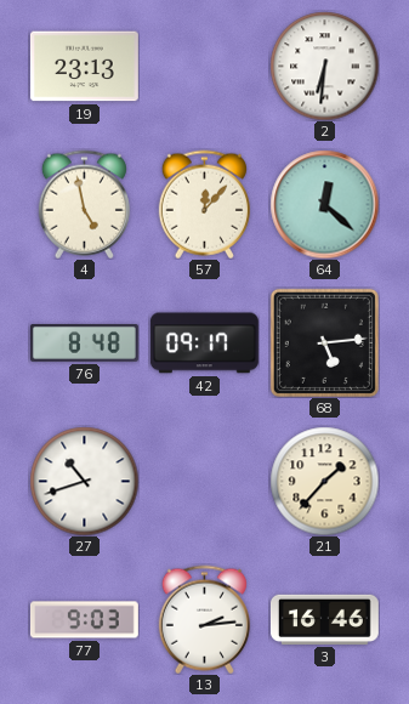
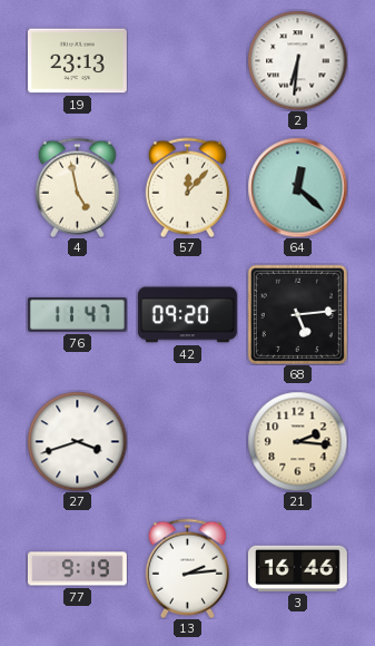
76: 8:48 -> 11:47
42: 09:17 -> 09:20
27: 10:42 -> 3:42
21: 1:37 -> 2:16
77: 9:03 -> 9:19
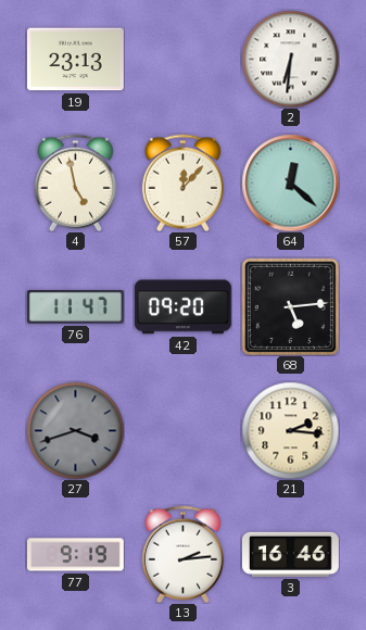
27 dial: white -> grey
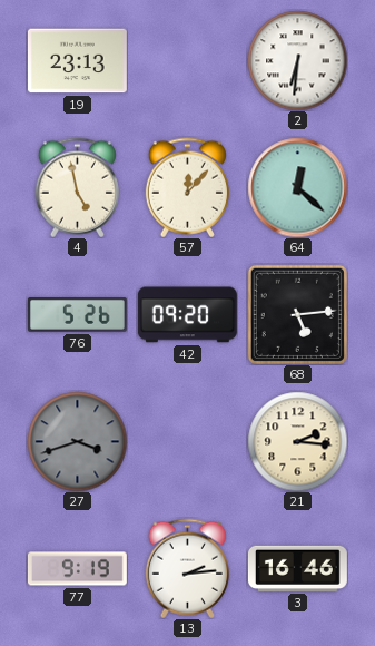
76: 11:47 -> 5:26
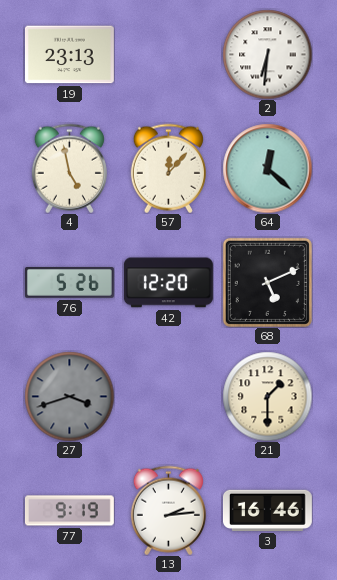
42: 09:20 -> 12:20
68: 5:14 -> 5:11
21: 2:16 -> 1:30
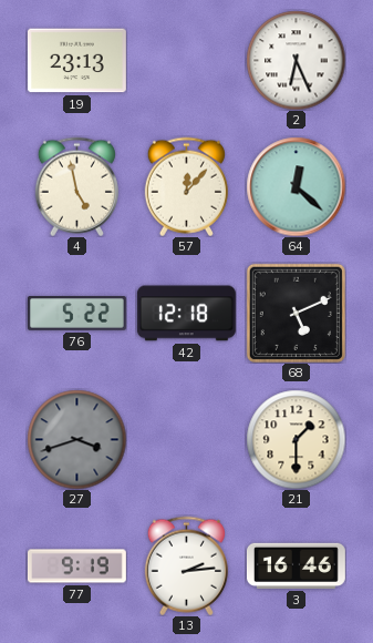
2: 6:31 -> 6:26
76: 5:26 -> 5:22
42: 12:20 -> 12:18
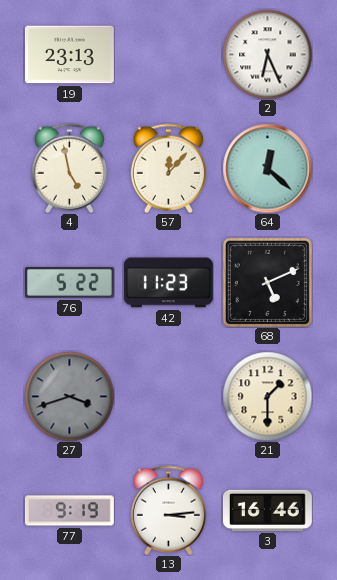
42: 12:18 -> 11:23
13: 2:14 -> 3:14
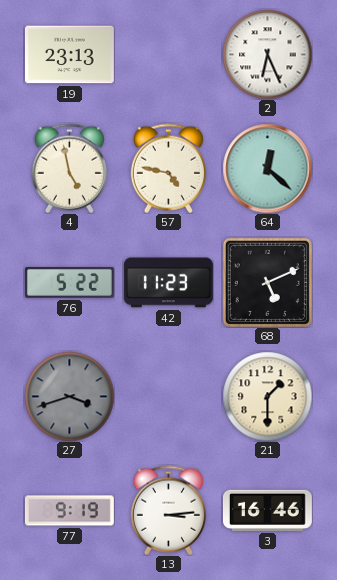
57: 12:07 -> 4:47
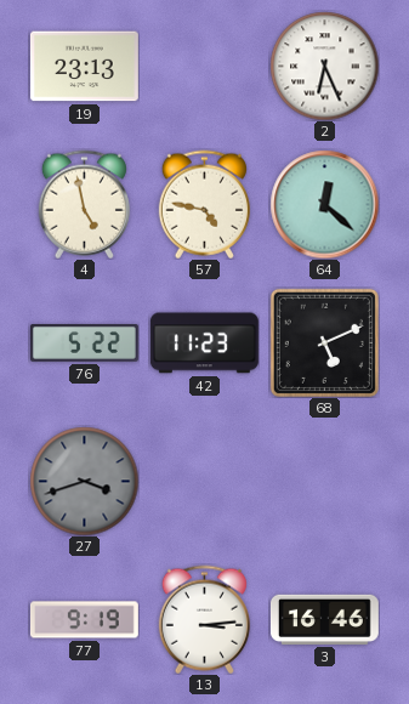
21: 1:30 -> none
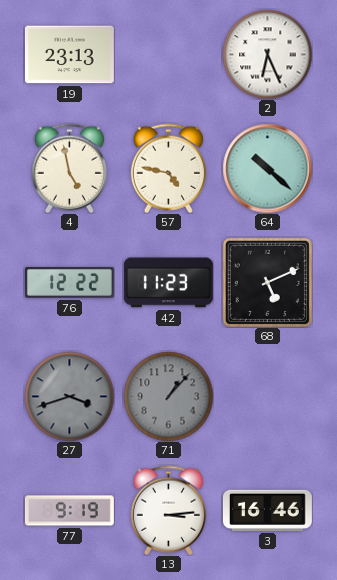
64: 12:22 -> 10:22
76: 5:22 -> 12:22
71: none -> 1:07
